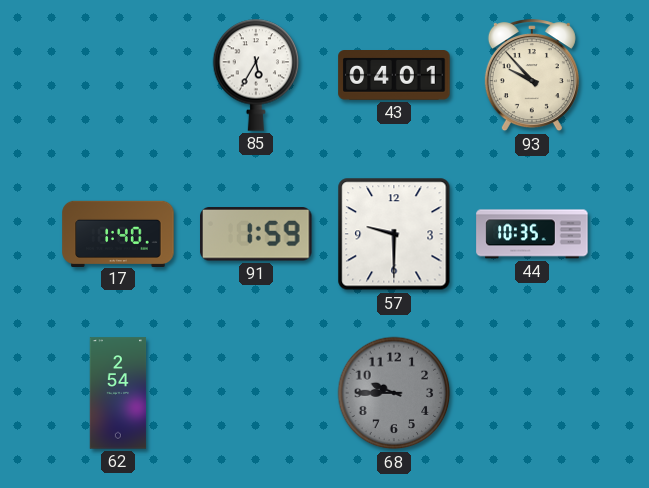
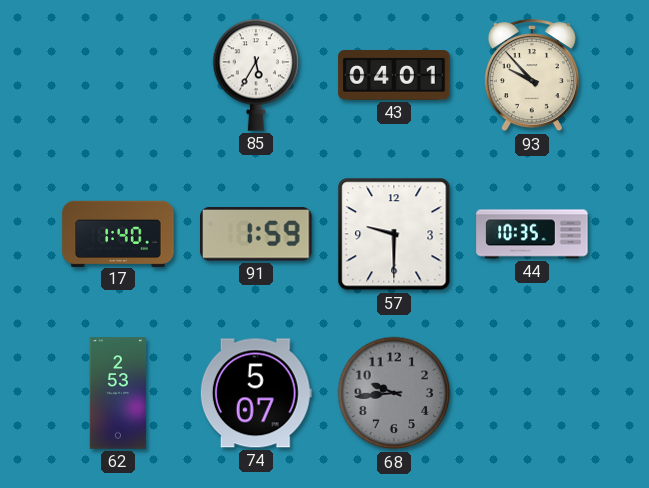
62: 2:54 -> 2:53
74: none -> 5:07
68: 9:45 -> 9:44
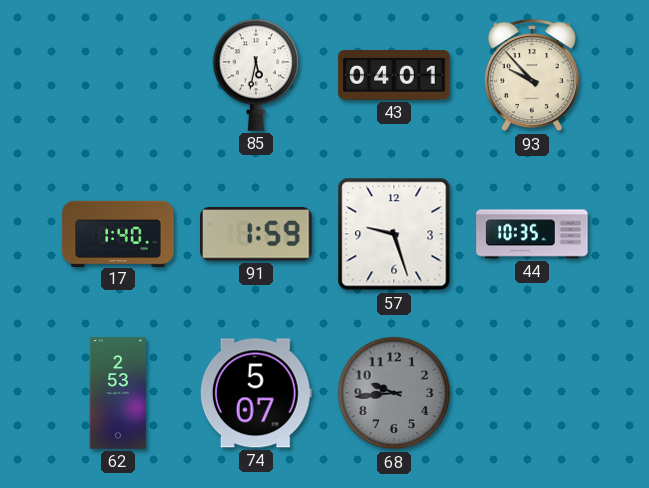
85: 5:35 -> 5:32
57: 9:30 -> 9:27
